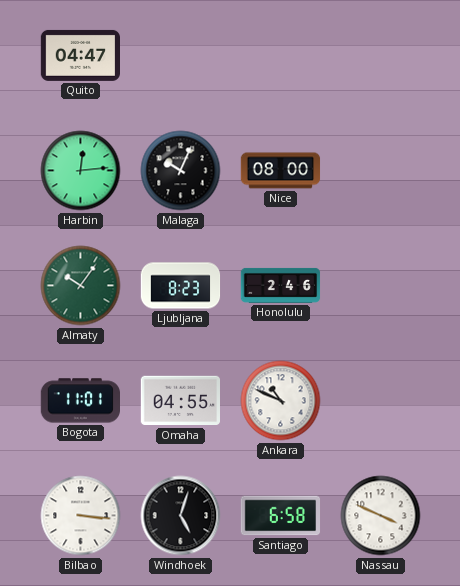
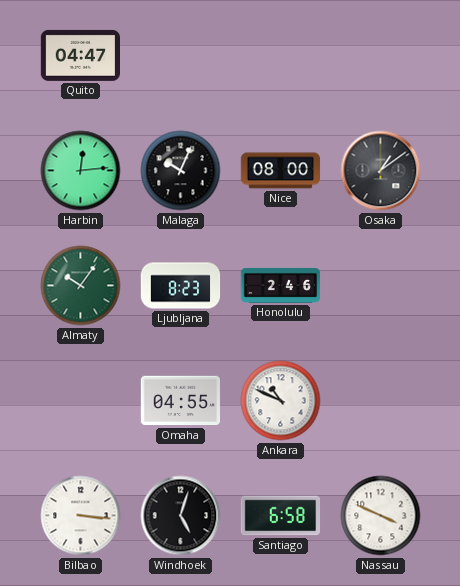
Osaka: none -> 1:09
Bogota: 11:01 -> none
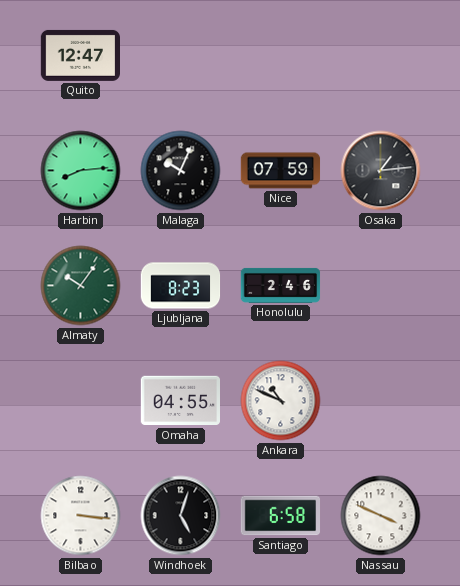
Quito: 04:47 -> 12:47
Harbin: 12:14 -> 8:14
Nice: 08:00 -> 07:59
Osaka: 1:09 -> 1:14
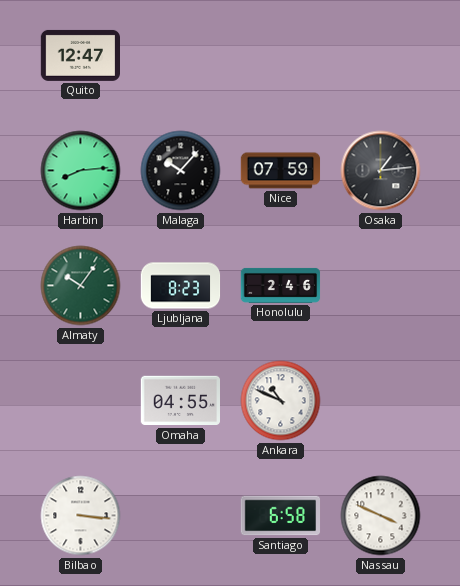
Malaga: 10:04 -> 10:07
Windhoek: 5:03 -> none
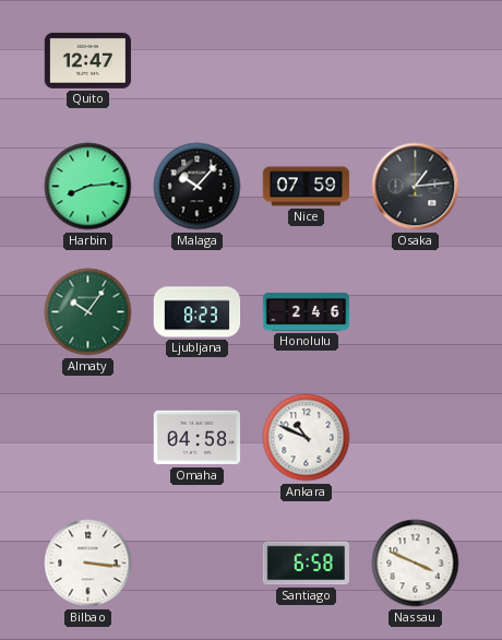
Omaha: 04:55 -> 04:58
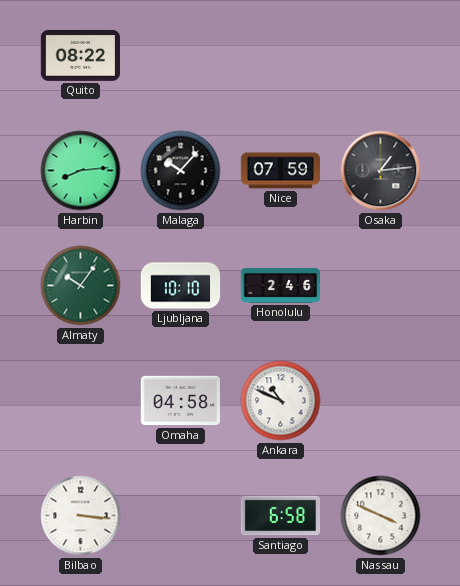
Quito: 12:47 -> 08:22
Ljubljana: 8:23 -> 10:10
